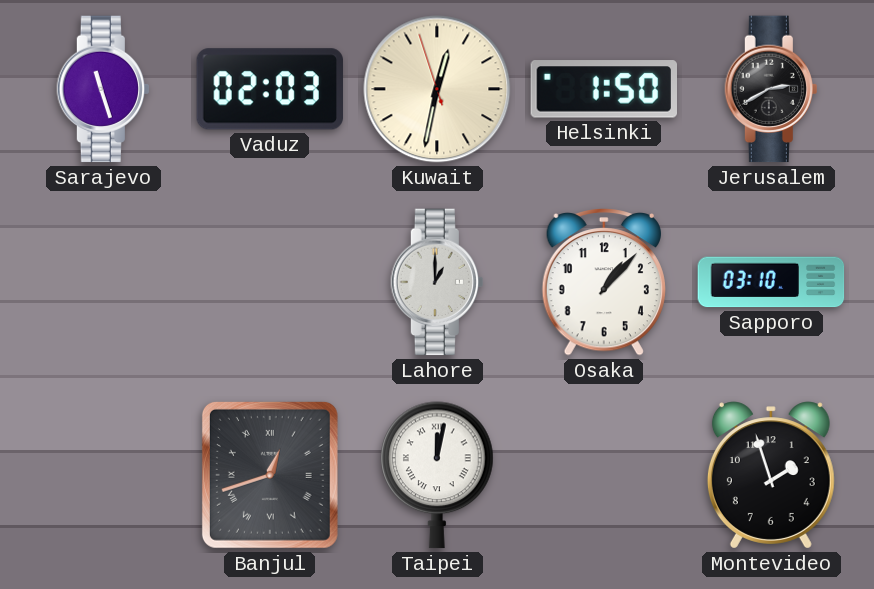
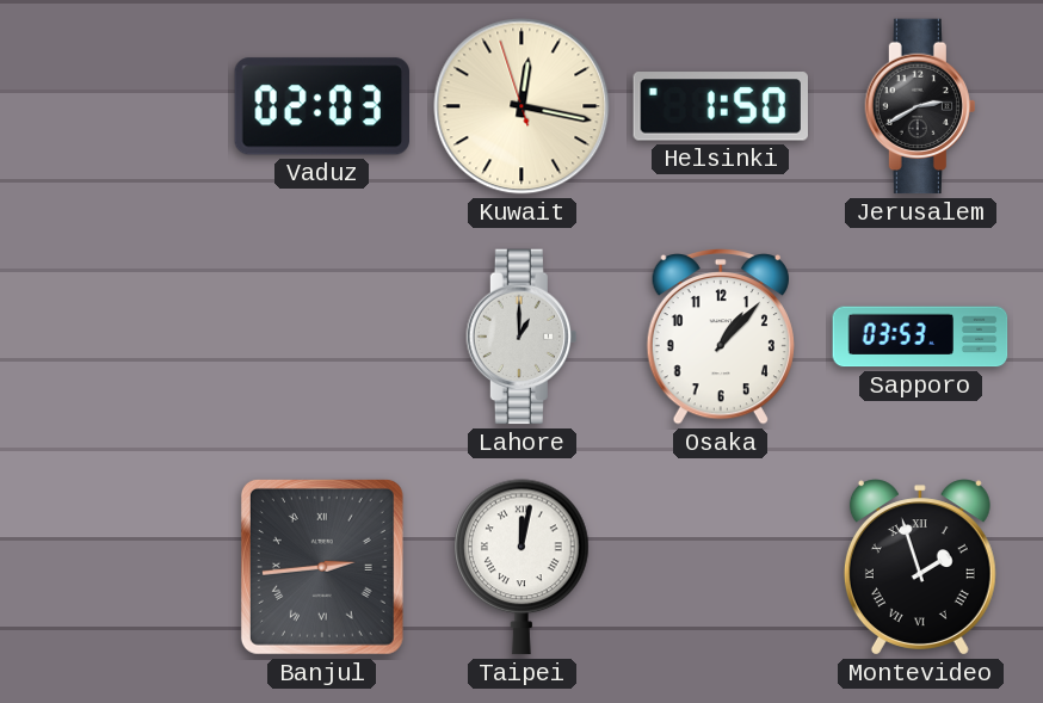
Sarajevo: 11:27 -> none
Kuwait: 12:31 -> 12:16
Sapporo: 03:10 -> 03:53
Banjul: 12:42 -> 2:44
Montevideo numerals: Arabic -> Roman
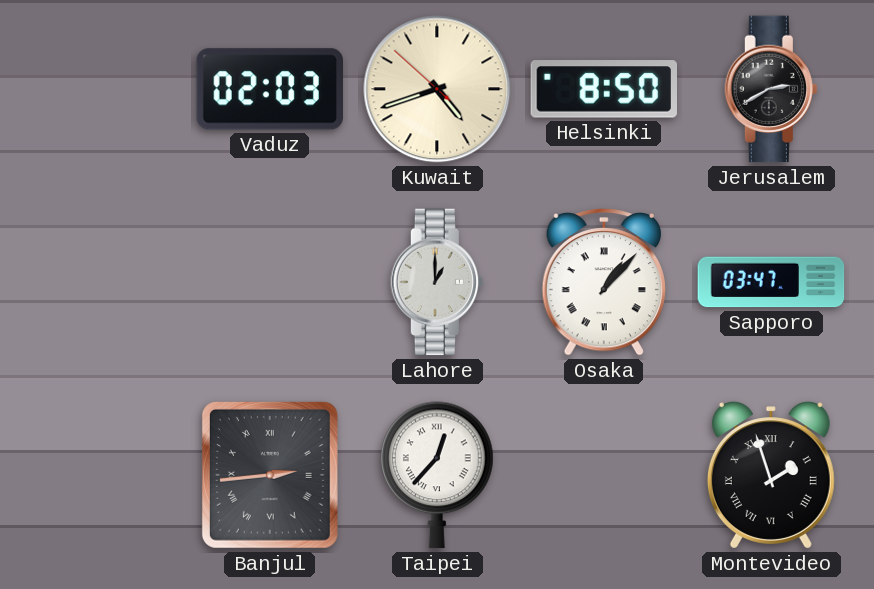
Kuwait: 12:16 -> 4:41
Helsinki: 1:50 -> 8:50
Osaka numerals: Arabic -> Roman
Sapporo: 03:53 -> 03:47
Taipei: 12:02 -> 12:37
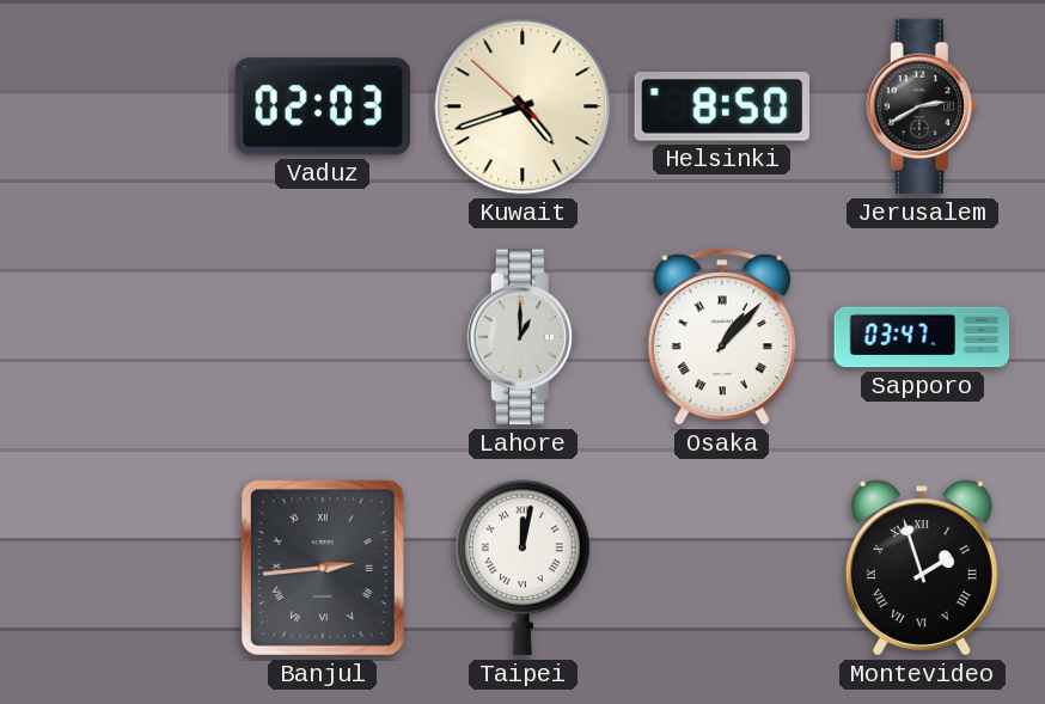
Taipei: 12:37 -> 12:02
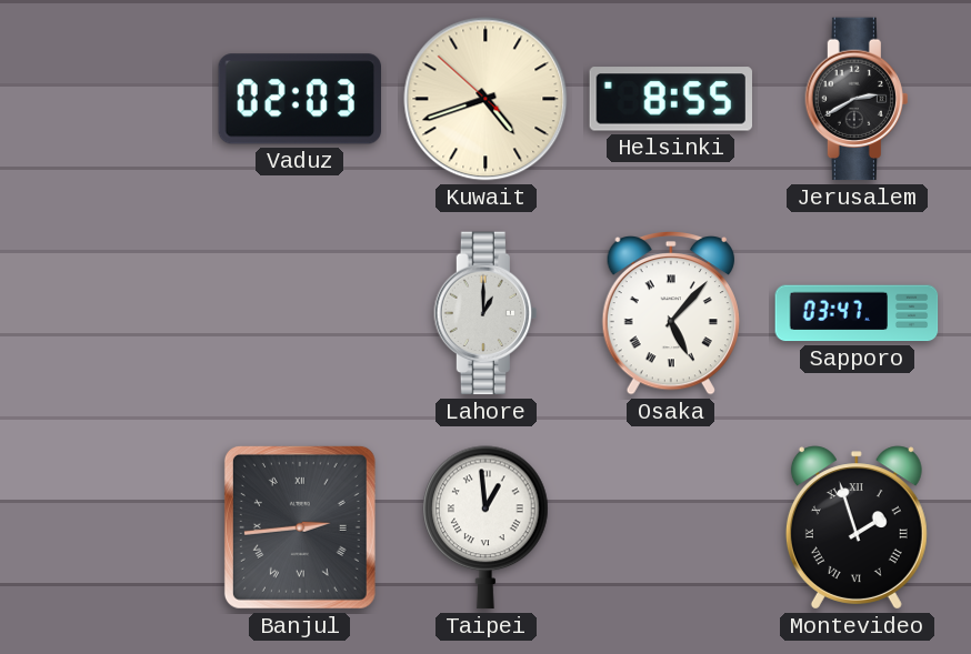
Helsinki: 8:50 -> 8:55
Osaka: 1:07 -> 5:07
Taipei: 12:02 -> 12:59
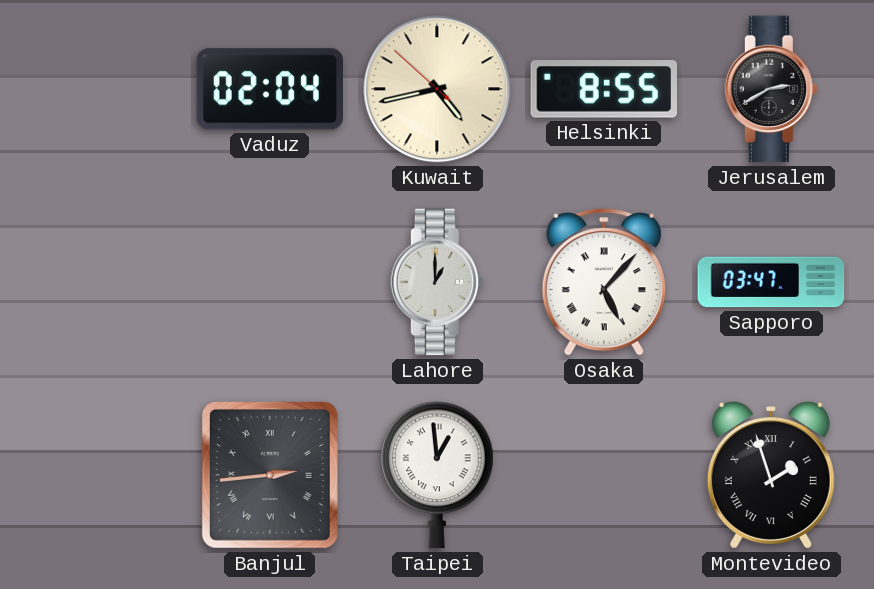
Vaduz: 02:03 -> 02:04
Kuwait: 4:41 -> 4:42
